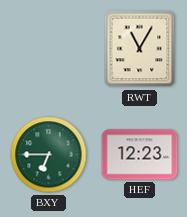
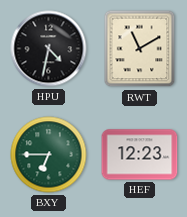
HPU: none -> 4:32
RWT: 11:05 -> 11:10
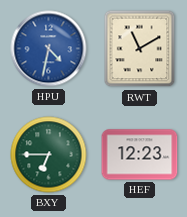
HPU dial: black -> blue
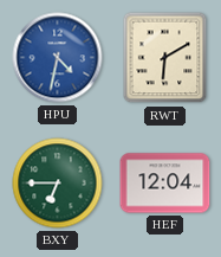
RWT: 11:10 -> 6:10
HEF: 12:23 -> 12:04
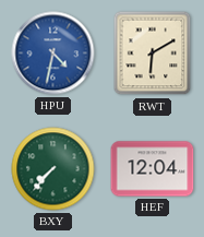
BXY: 6:45 -> 7:37
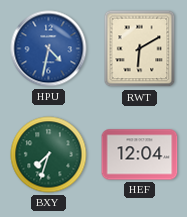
BXY: 7:37 -> 7:33
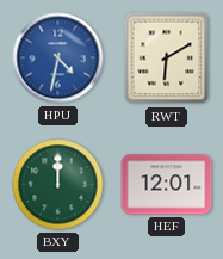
BXY: 7:33 -> 12:00
HEF: 12:04 -> 12:01
